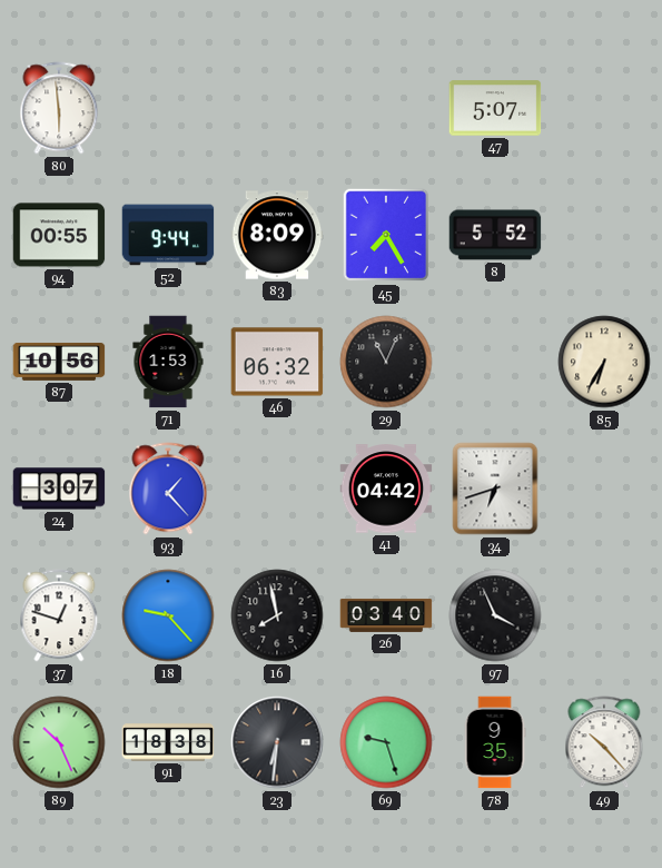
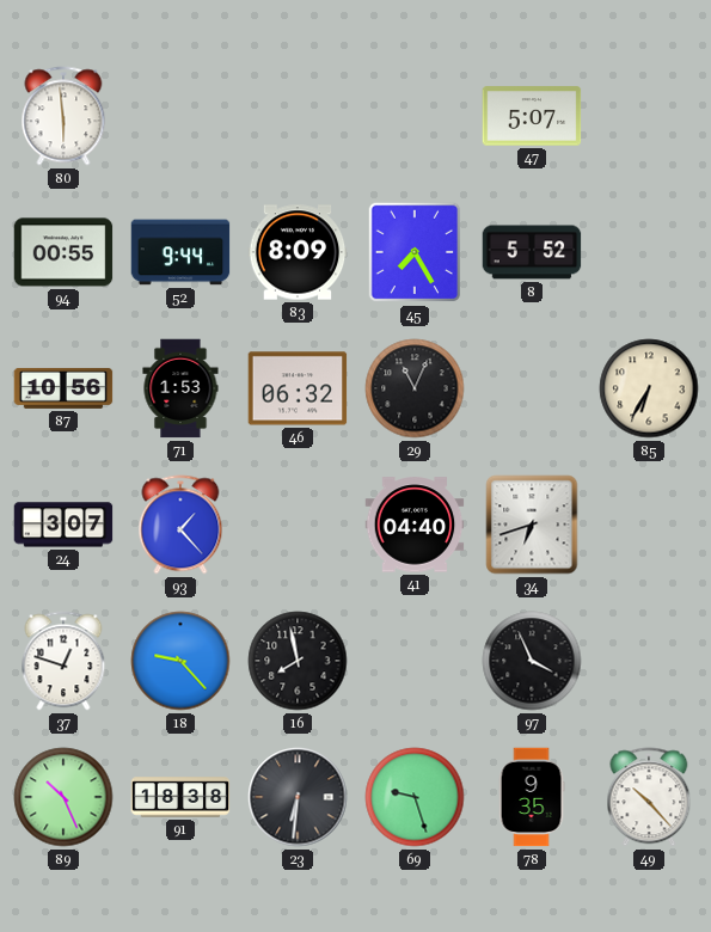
41: 04:42 -> 04:40
26: 03:40 -> none
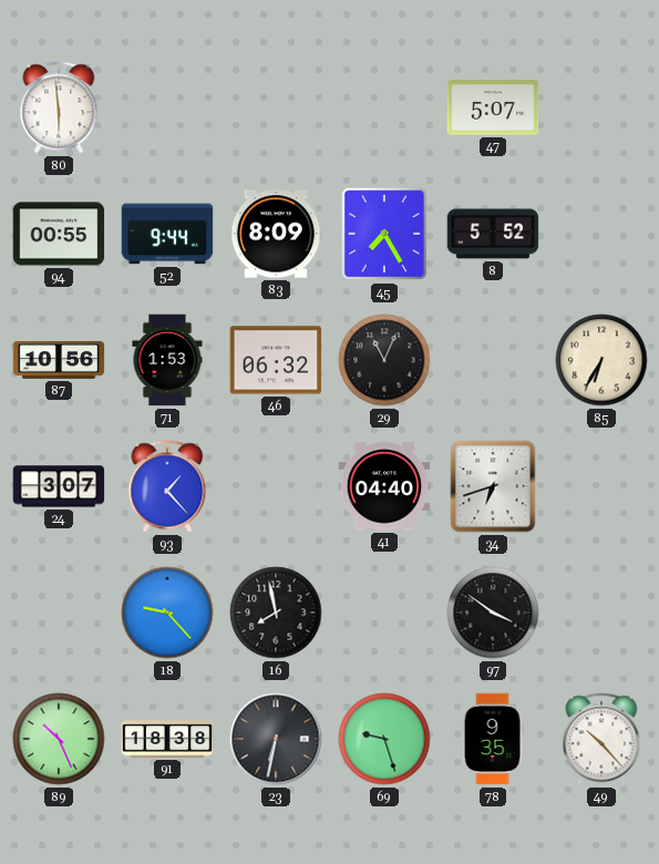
37: 12:48 -> none
97: 3:56 -> 3:51
23: 6:31 -> 6:32
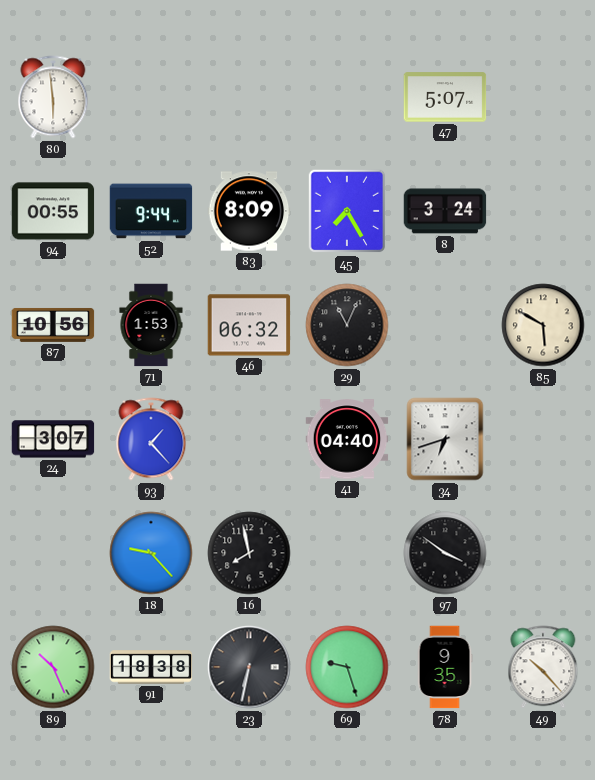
8: 5:52 -> 3:24
85: 6:35 -> 5:50
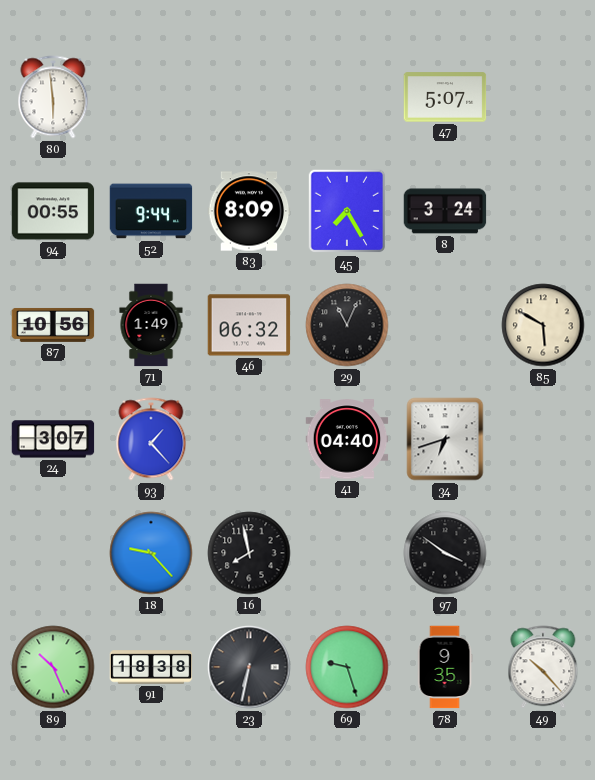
71: 1:53 -> 1:49
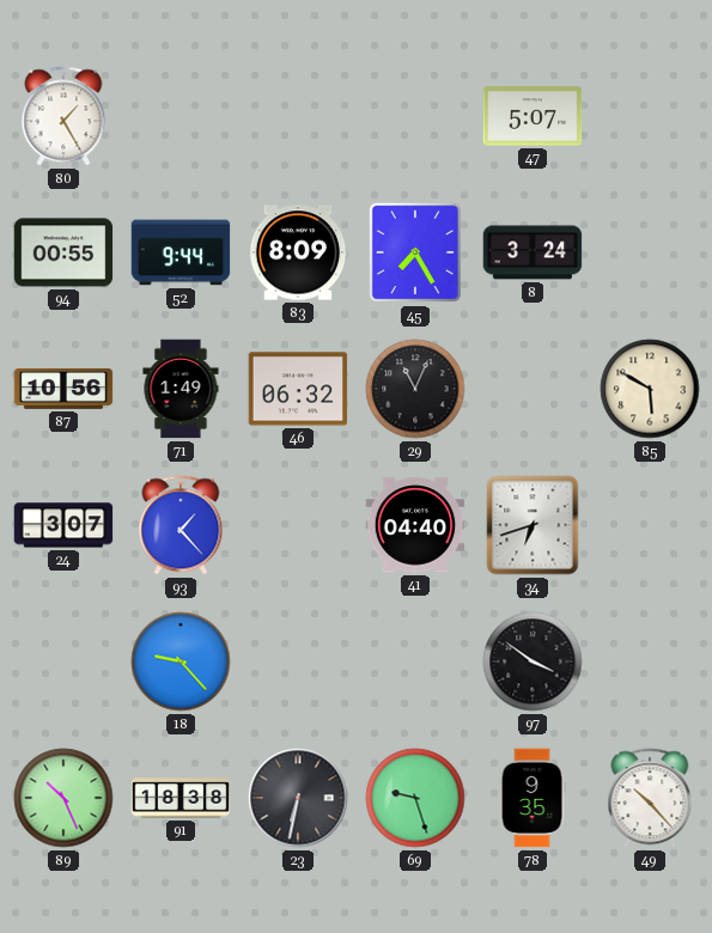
80: 5:59 -> 1:25
16: 7:58 -> none
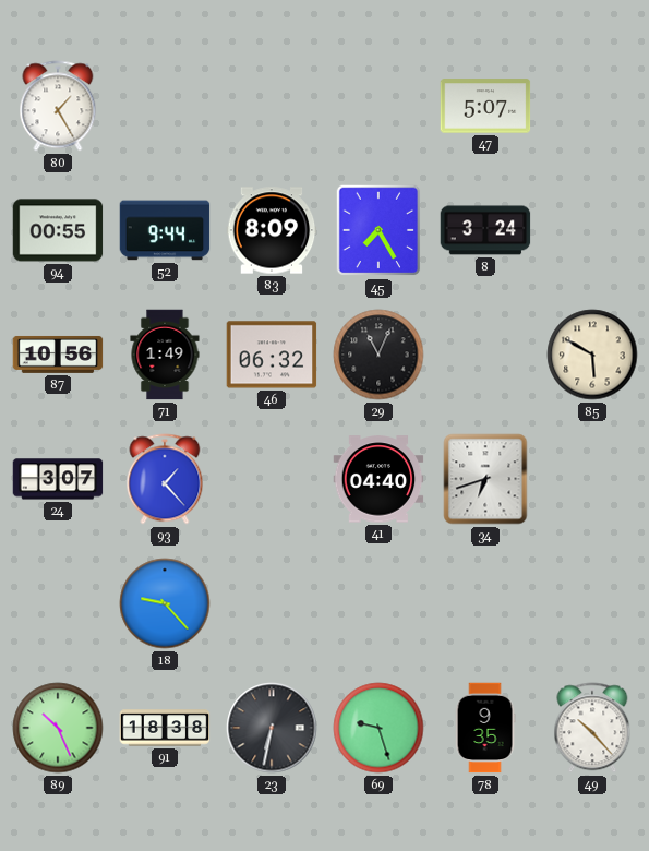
97: 3:51 -> none
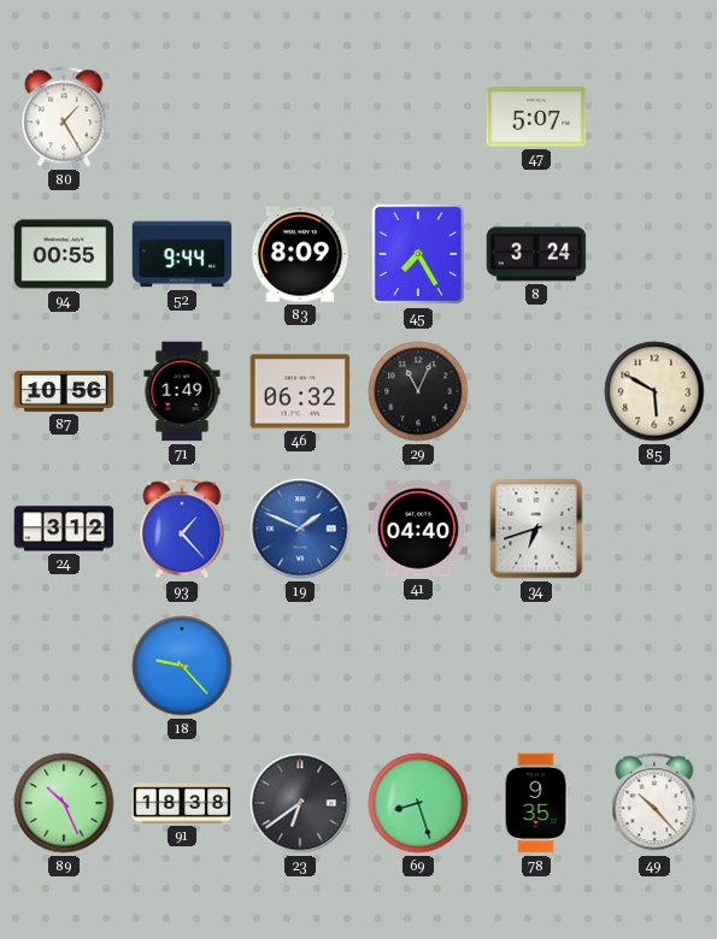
24: 3:07 -> 3:12
19: none -> 1:49
23: 6:32 -> 6:39
69: 9:27 -> 8:27
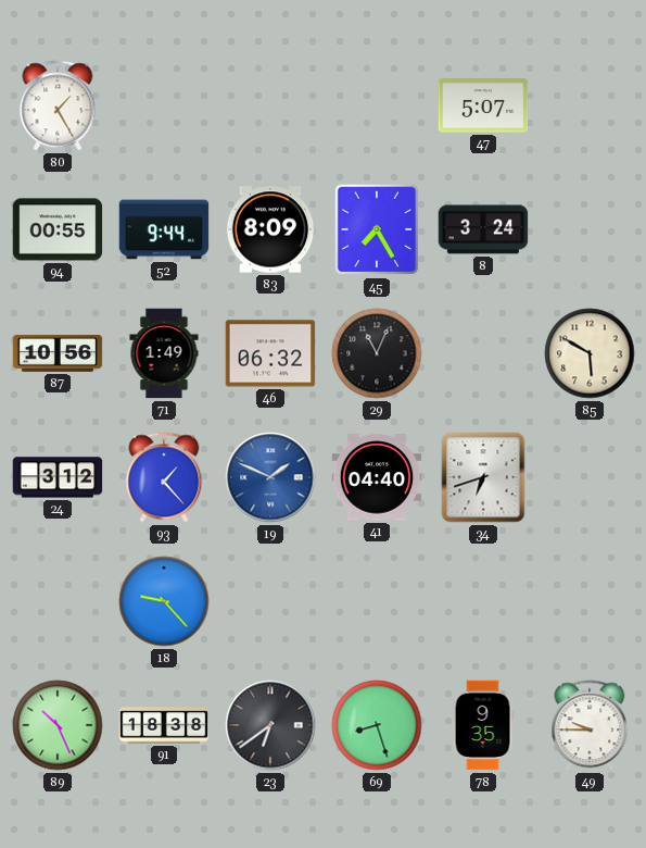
49: 10:23 -> 9:45
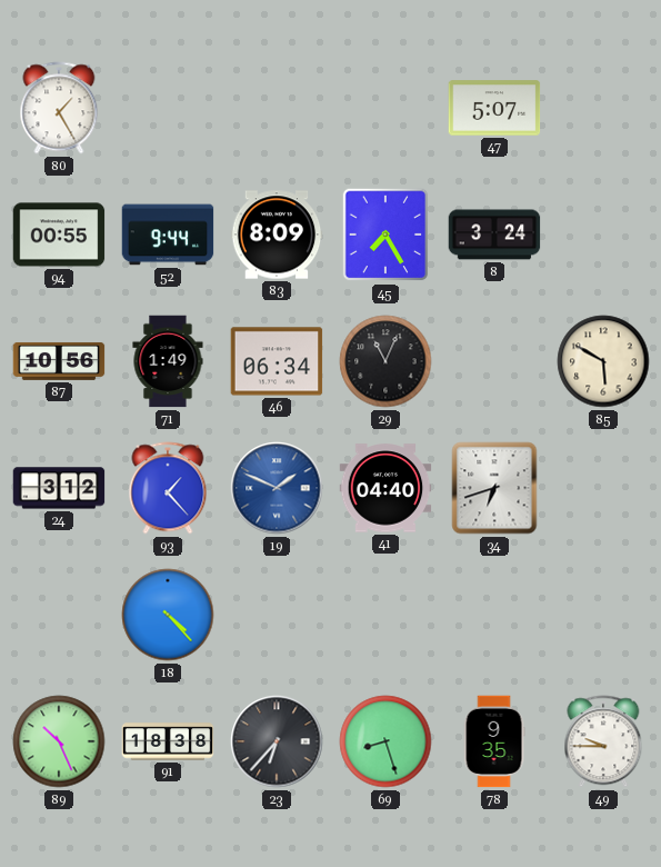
46: 06:32 -> 06:34
18: 9:23 -> 4:23
23: 6:39 -> 6:37
